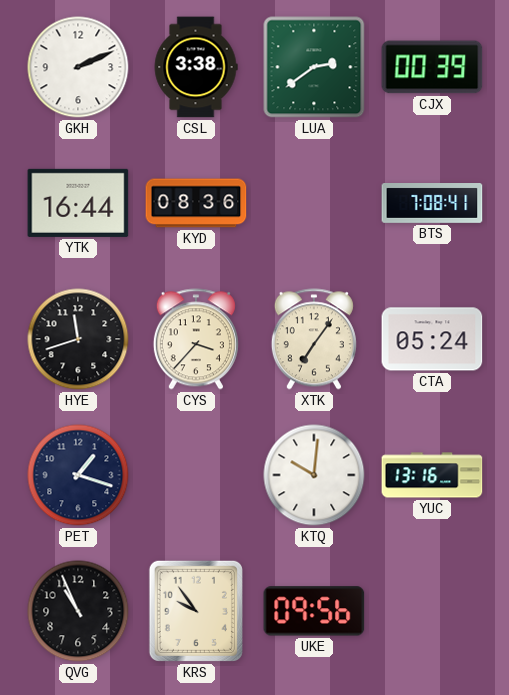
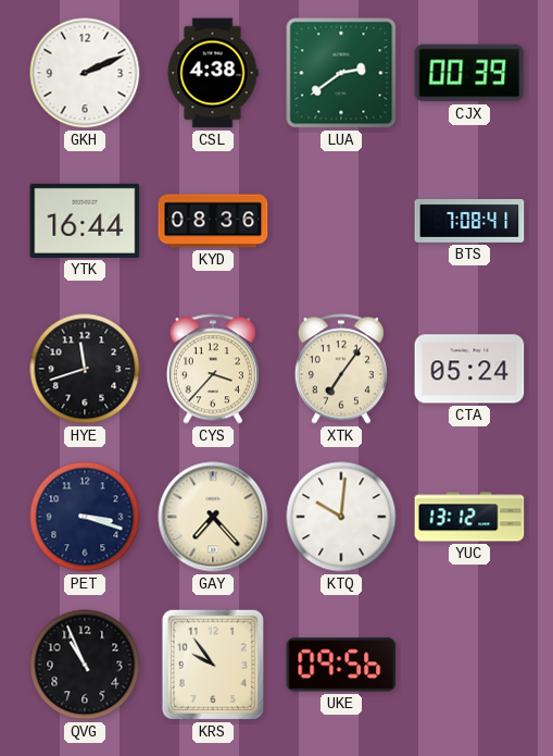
CSL: 3:38 -> 4:38
PET: 1:18 -> 3:18
GAY: none -> 7:23
YUC: 13:16 -> 13:12
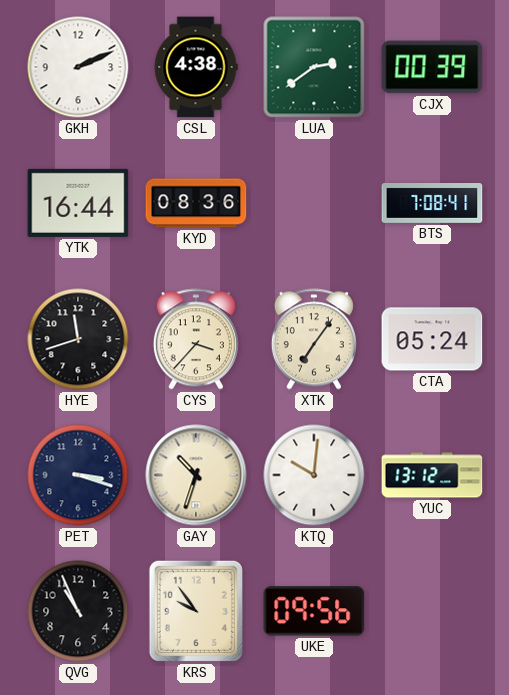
GAY: 7:23 -> 10:33
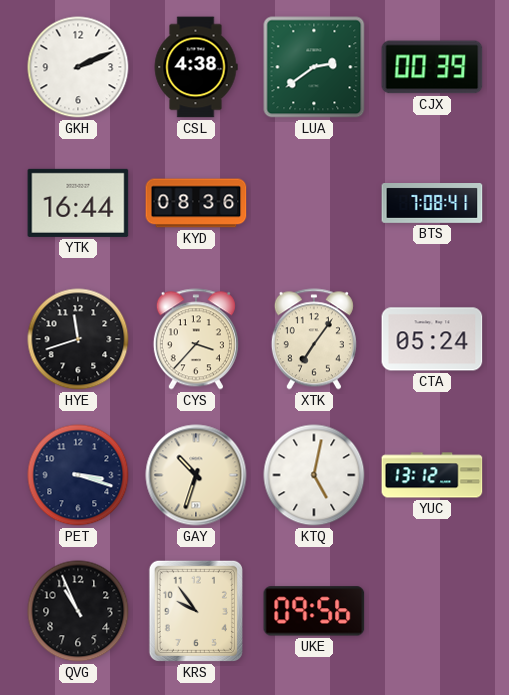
KTQ: 10:01 -> 5:02
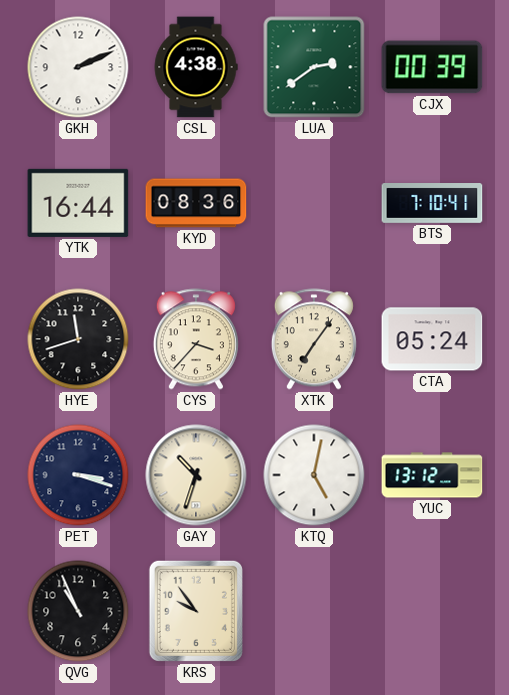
BTS: 7:08 -> 7:10
UKE: 09:56 -> none
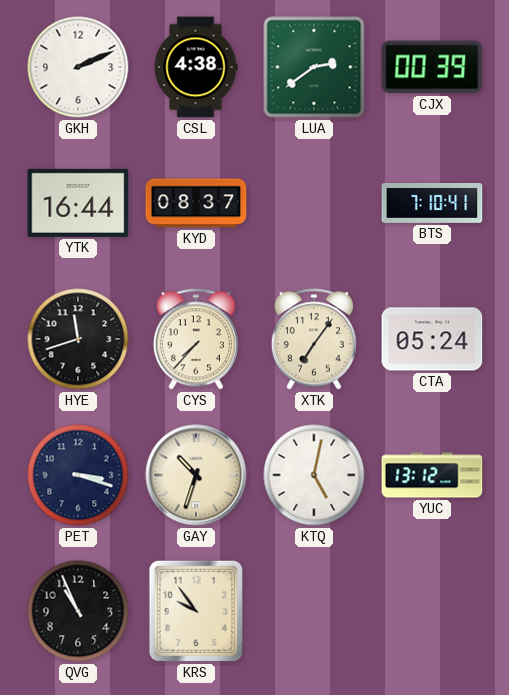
KYD: 08:36 -> 08:37
CYS: 3:37 -> 7:37
